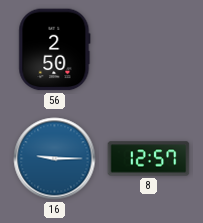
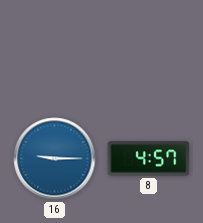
56: 2:50 -> none
8: 12:57 -> 4:57
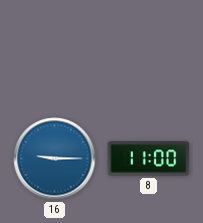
8: 4:57 -> 11:00
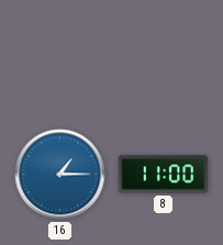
16: 9:15 -> 1:15
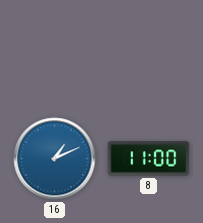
16: 1:15 -> 1:11
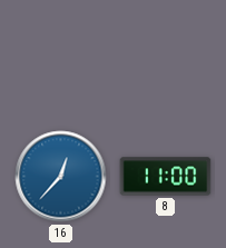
16: 1:11 -> 12:37
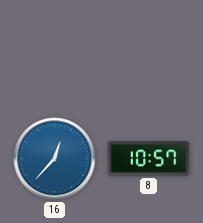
8: 11:00 -> 10:57
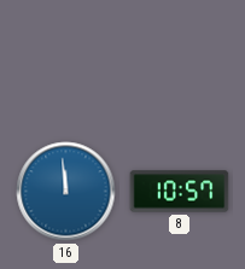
16: 12:37 -> 11:59
